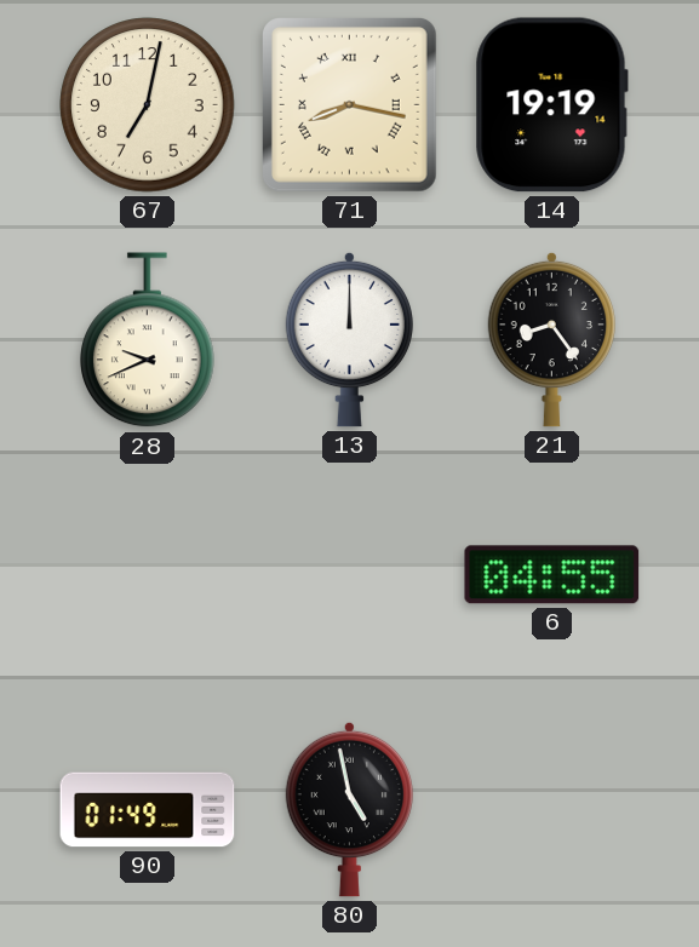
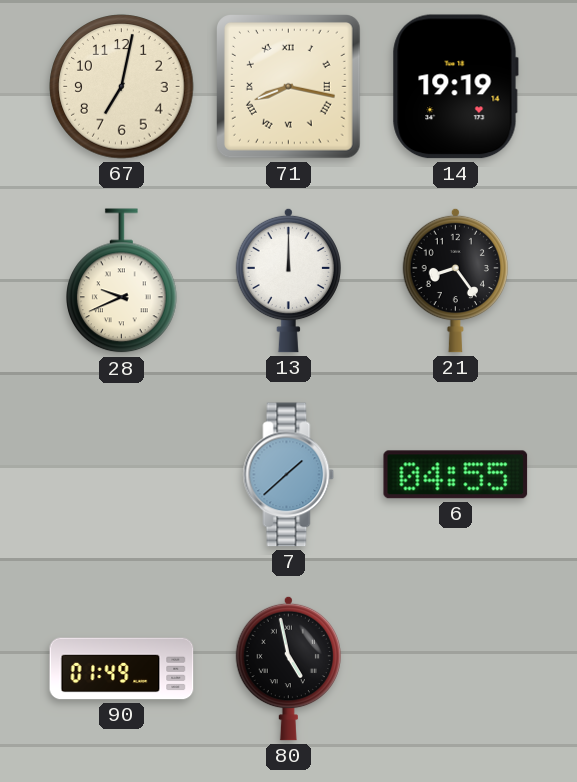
7: none -> 1:38
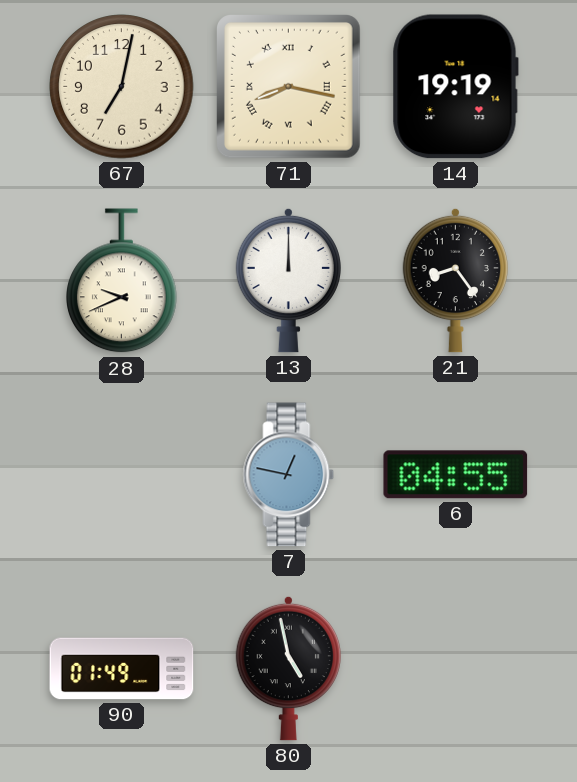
7: 1:38 -> 12:47
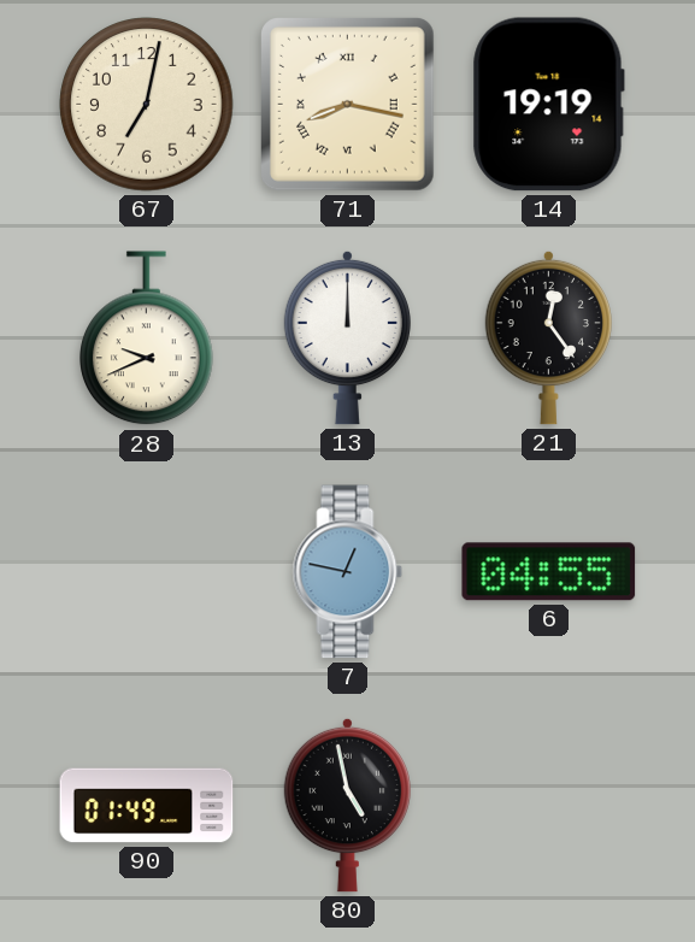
21: 8:24 -> 12:24
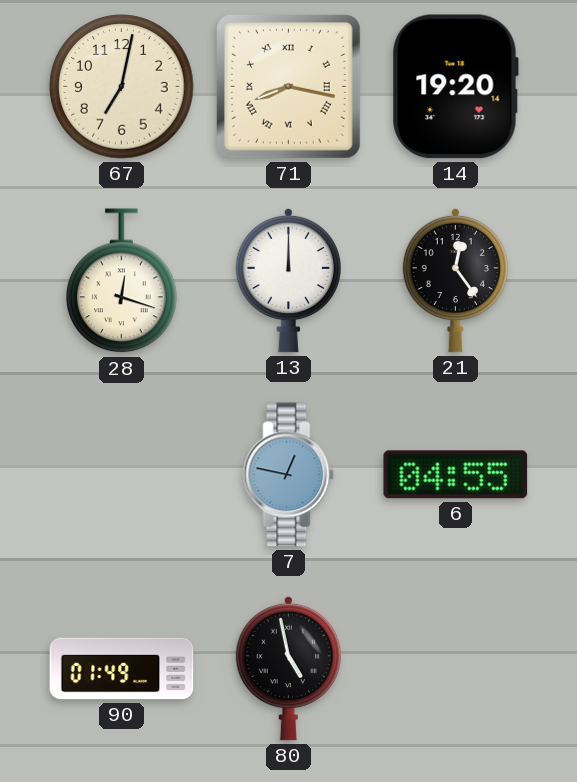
14: 19:19 -> 19:20
28: 9:41 -> 12:18
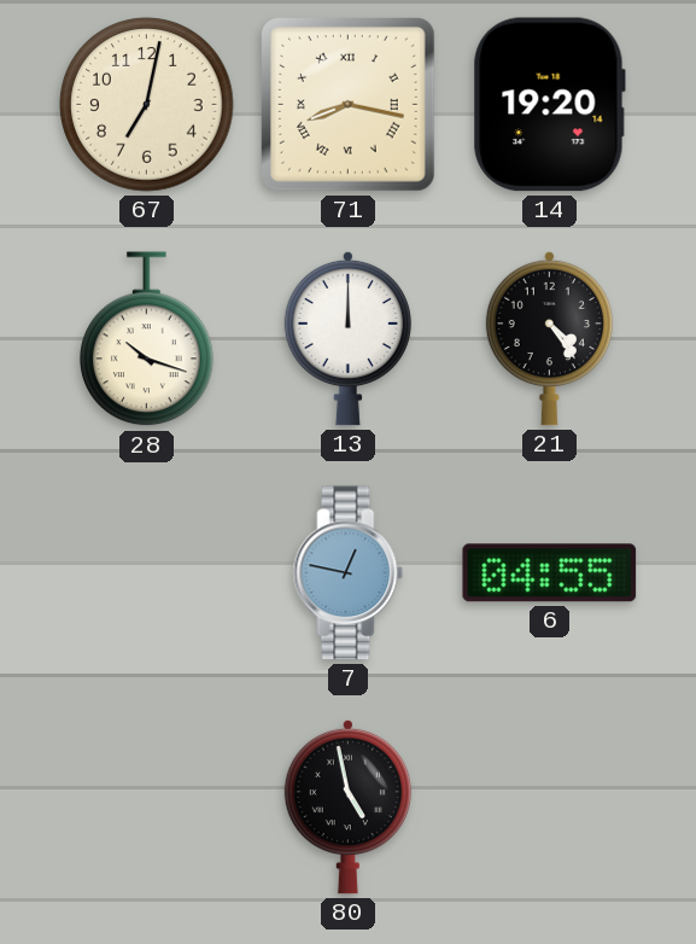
28: 12:18 -> 10:18
21: 12:24 -> 4:24
90: 01:49 -> none
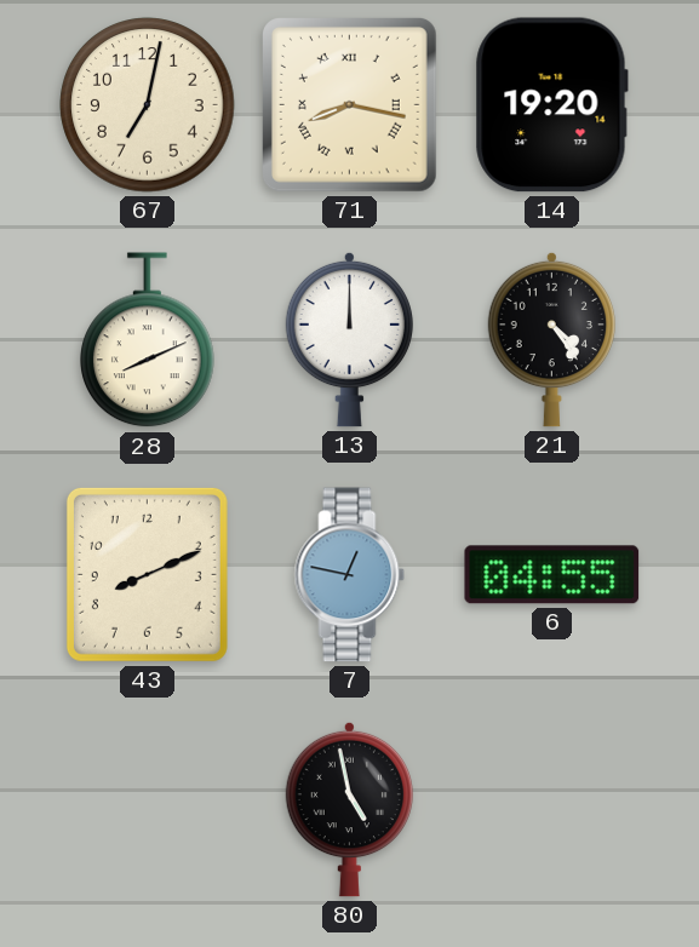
28: 10:18 -> 8:11
43: none -> 8:11
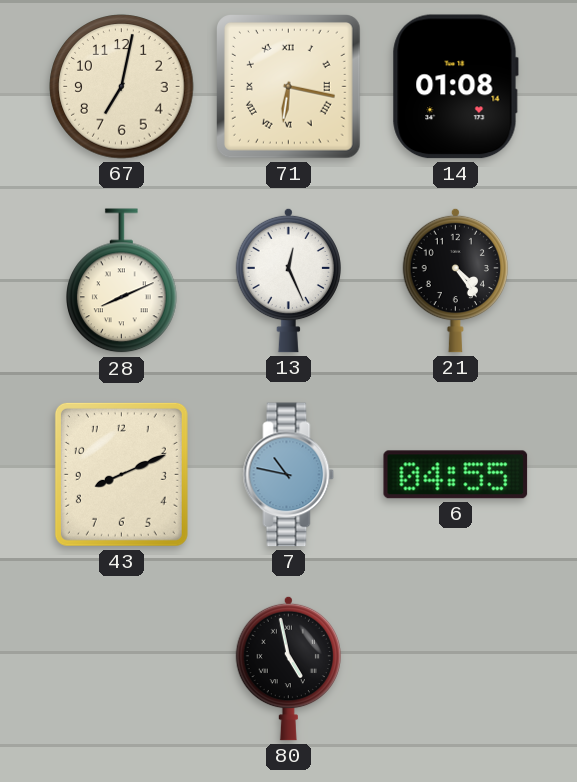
71: 8:17 -> 6:17
14: 19:20 -> 01:08
13: 12:00 -> 12:26
7: 12:47 -> 10:47
